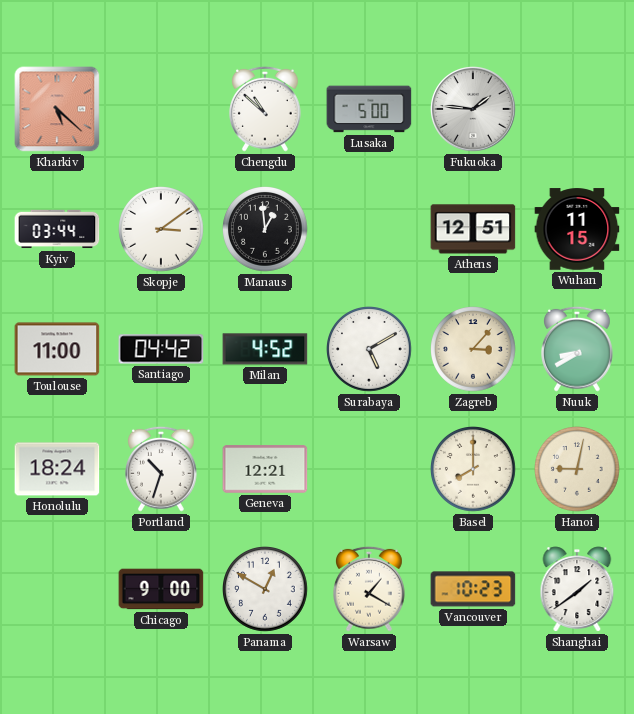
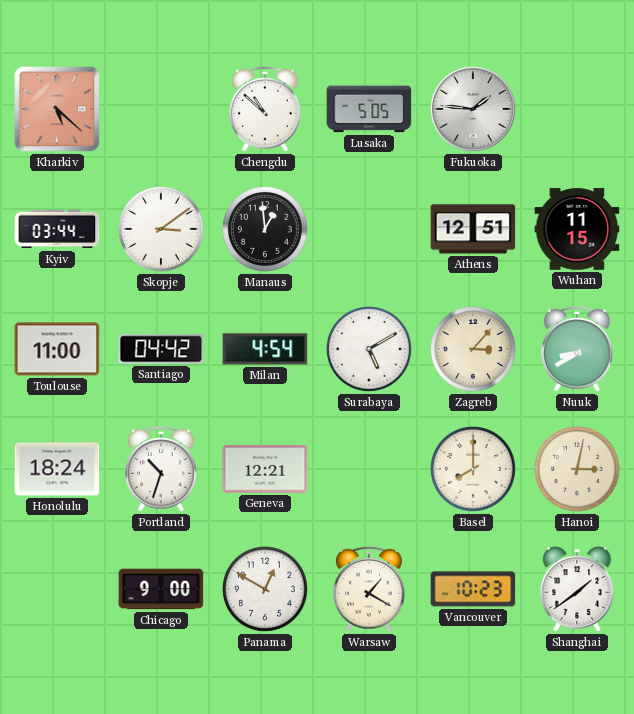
Lusaka: 5:00 -> 5:05
Milan: 4:52 -> 4:54
Hanoi: 9:02 -> 3:02
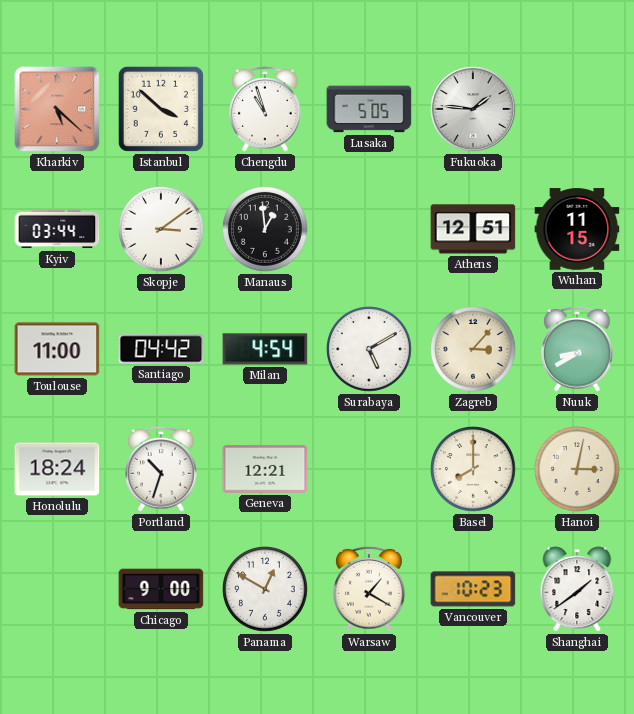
Istanbul: none -> 3:52
Chengdu: 10:52 -> 10:57
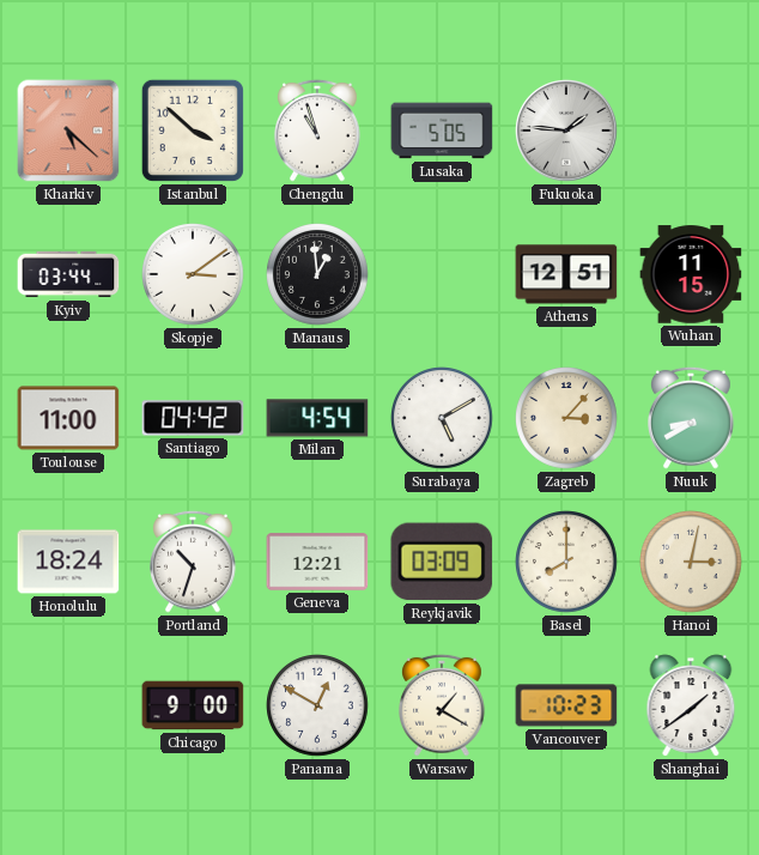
Reykjavik: none -> 03:09
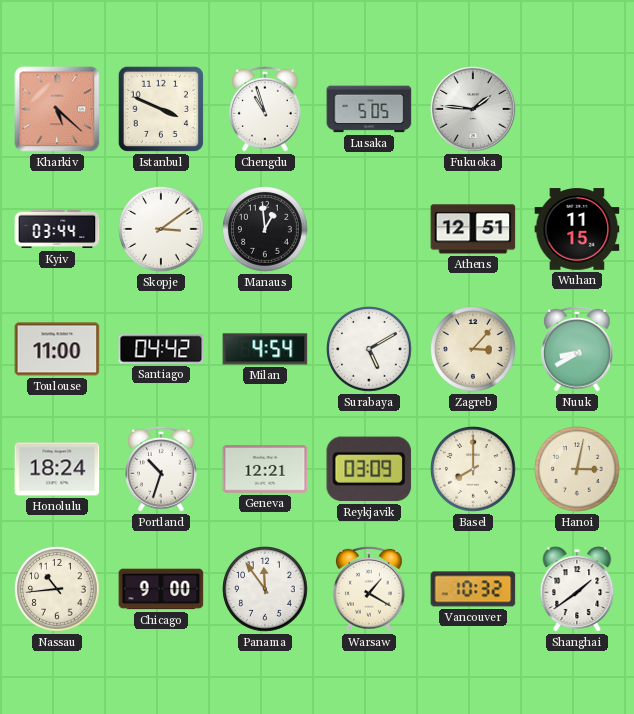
Istanbul: 3:52 -> 3:49
Nassau: none -> 10:44
Panama: 12:50 -> 11:54
Vancouver: 10:23 -> 10:32
